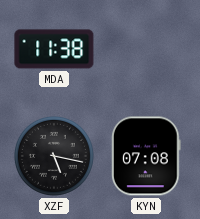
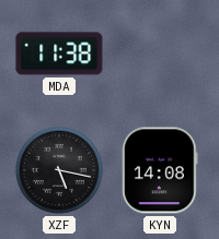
KYN: 07:08 -> 14:08
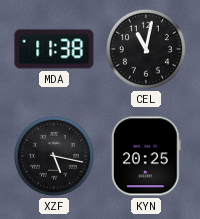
CEL: none -> 11:02
KYN: 14:08 -> 20:25
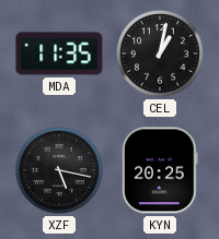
MDA: 11:38 -> 11:35
CEL: 11:02 -> 1:02
